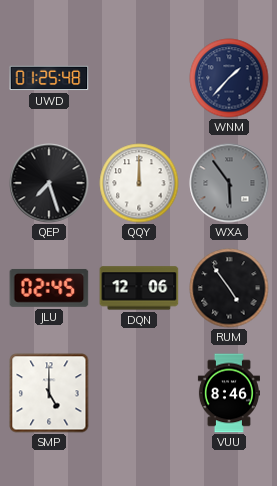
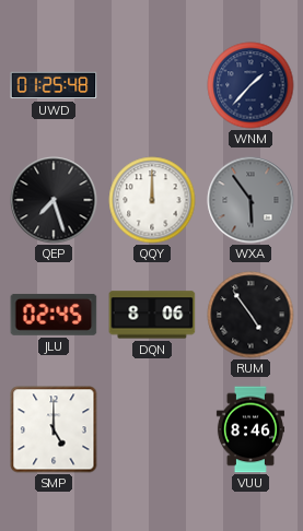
DQN: 12:06 -> 8:06
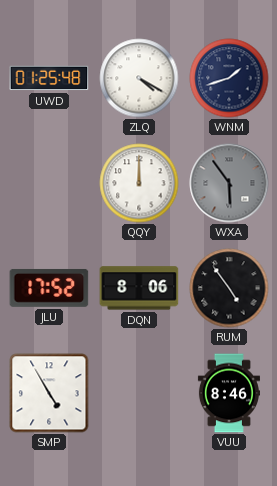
ZLQ: none -> 4:20
WNM: 1:37 -> 1:42
QEP: 7:27 -> none
JLU: 02:45 -> 17:52
SMP: 5:00 -> 4:55
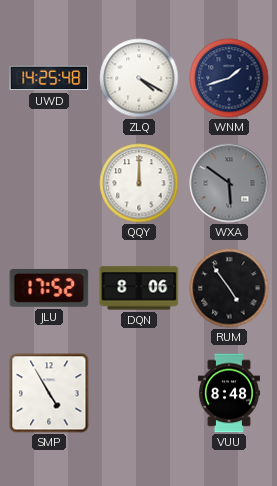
UWD: 01:25 -> 14:25
WXA: 5:54 -> 5:51
VUU: 8:46 -> 8:48
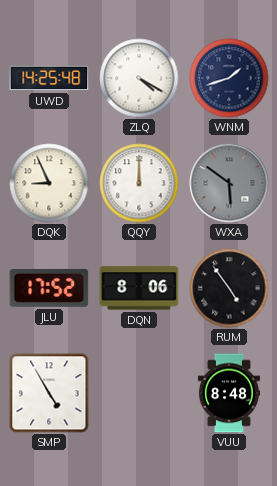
DQK: none -> 8:56
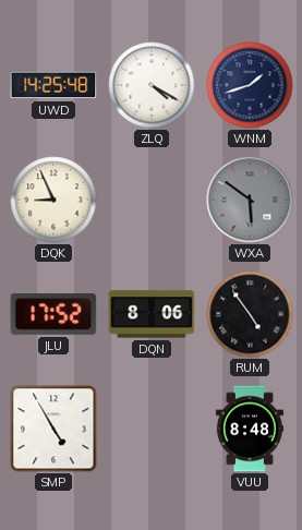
QQY: 12:00 -> none
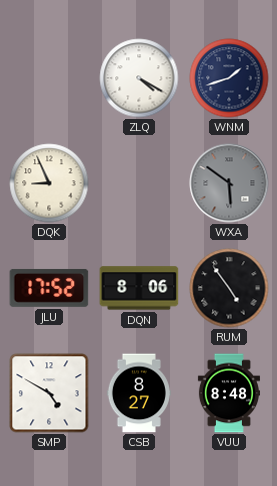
UWD: 14:25 -> none
SMP: 4:55 -> 4:50
CSB: none -> 8:27
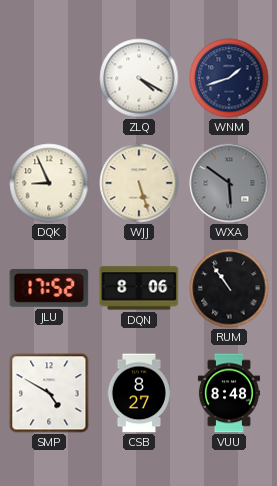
WJJ: none -> 5:27
RUM: 4:54 -> 10:54
